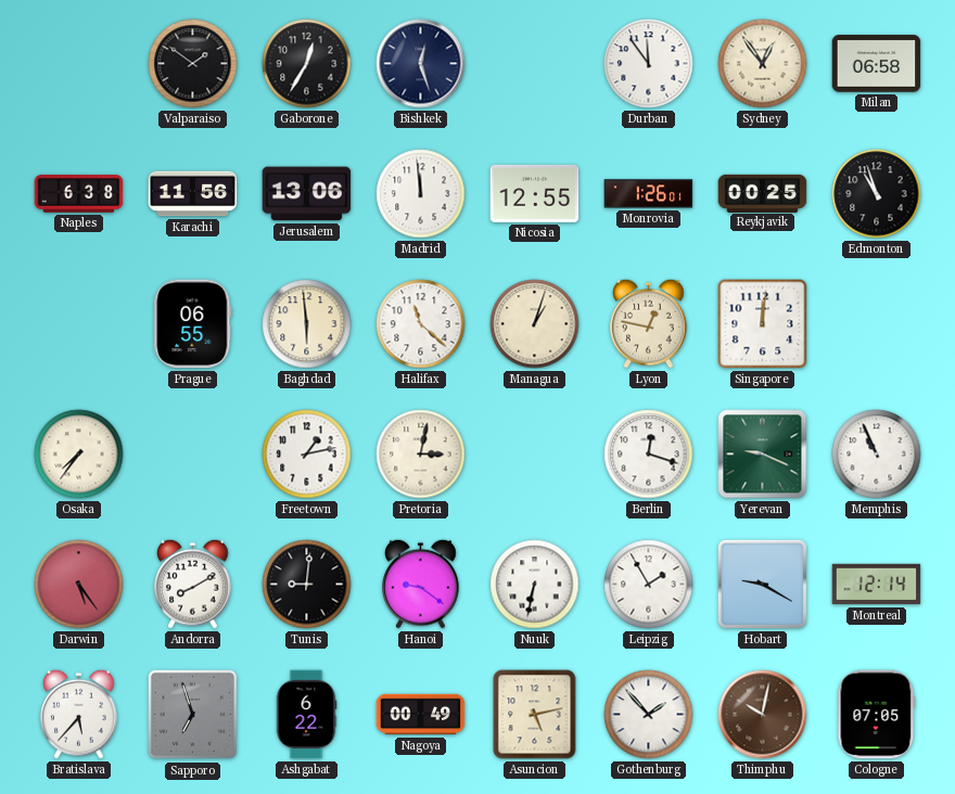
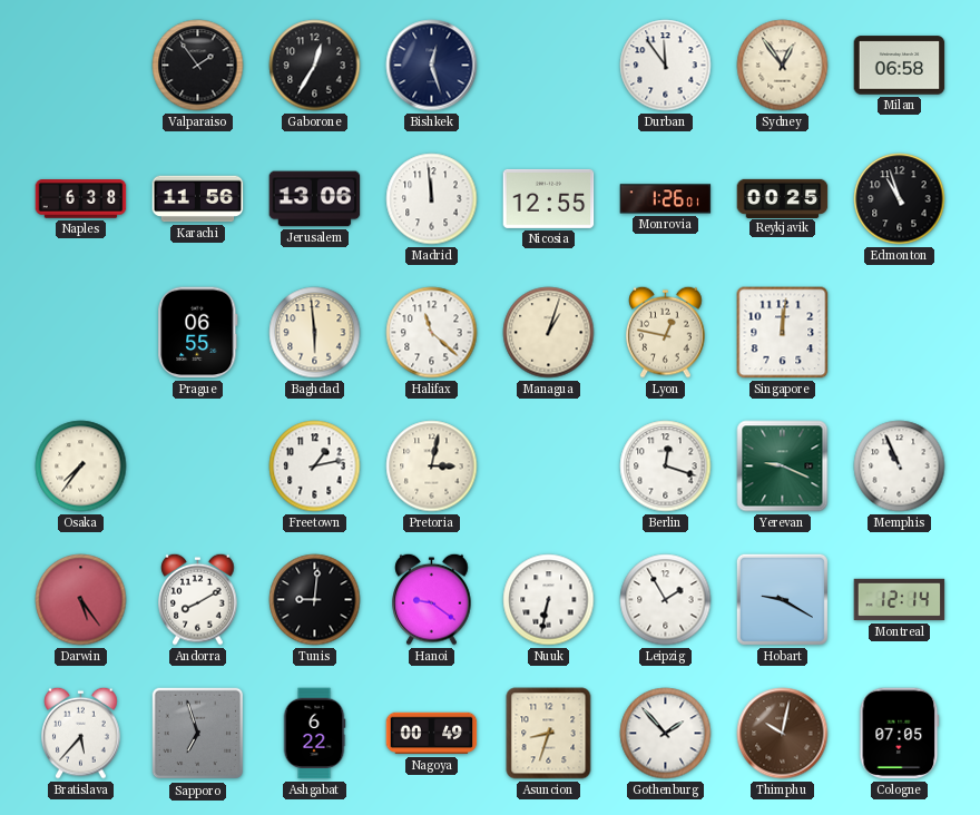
Valparaiso: 1:51 -> 1:54
Asuncion: 5:13 -> 8:33
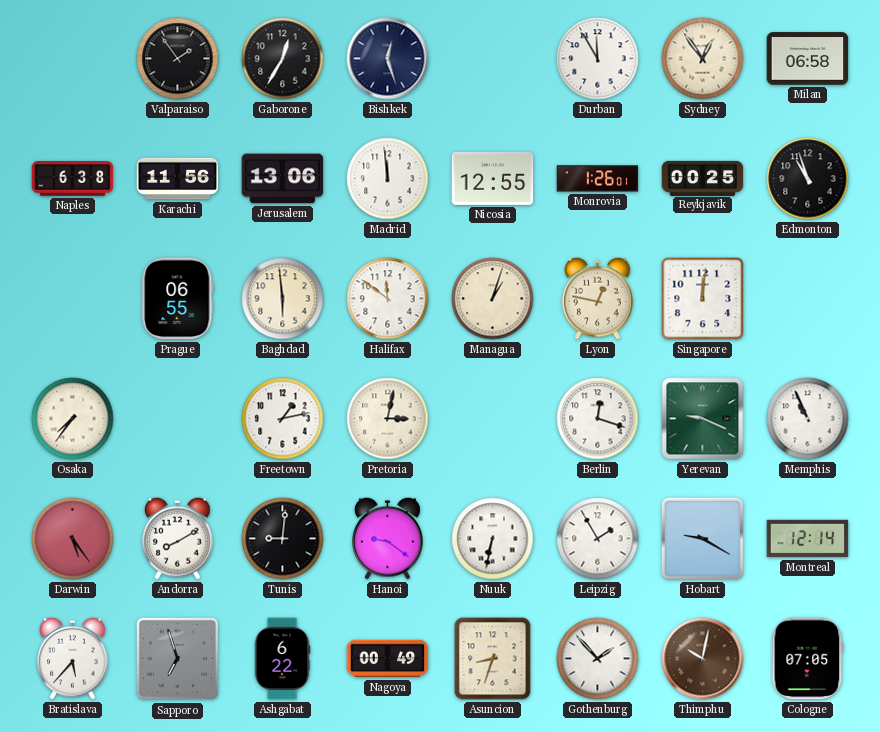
Durban: 11:54 -> 11:55
Halifax: 11:22 -> 11:51
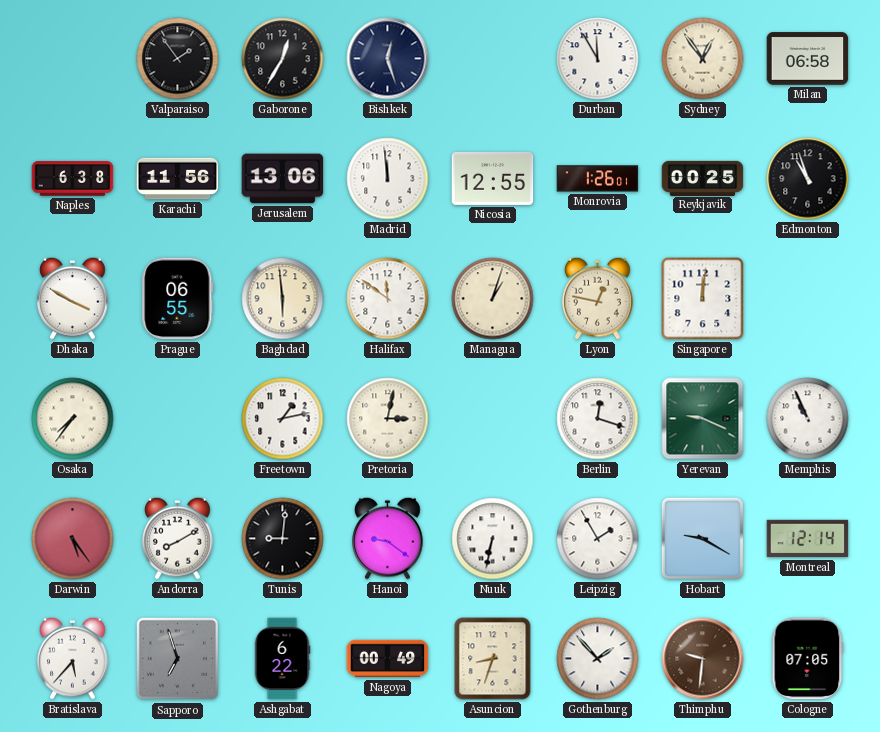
Dhaka: none -> 3:50
Thimphu: 10:02 -> 9:31
